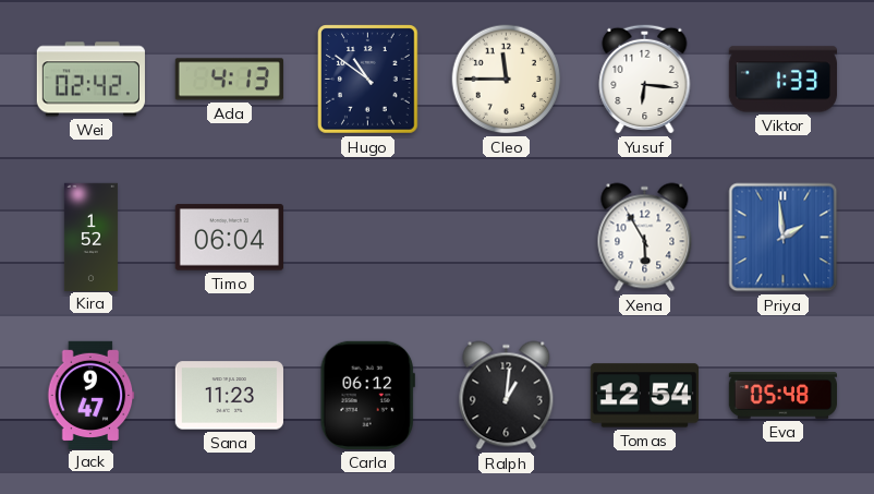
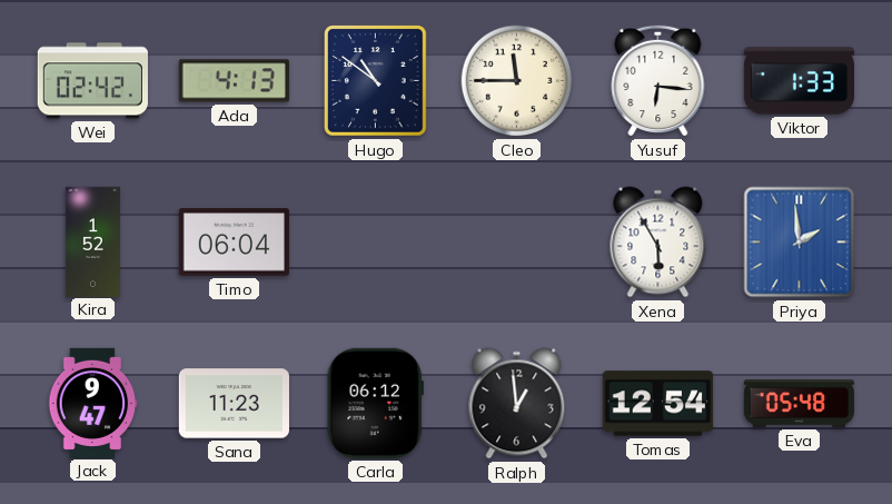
Ralph: 1:01 -> 12:59
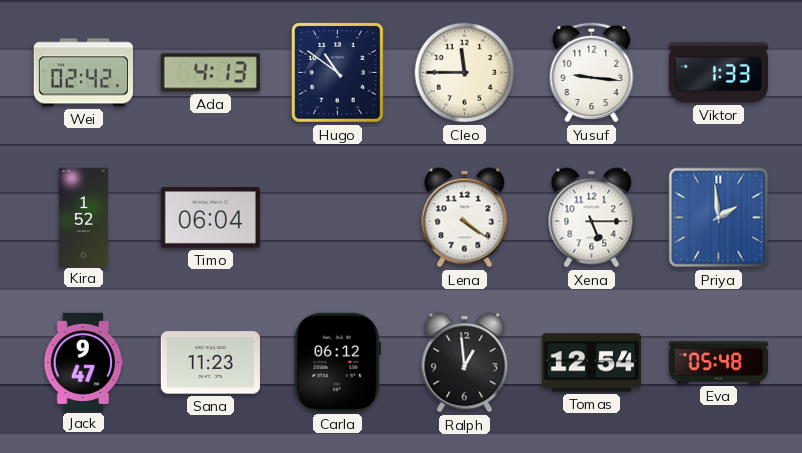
Yusuf: 6:16 -> 9:16
Lena: none -> 4:21
Xena: 5:55 -> 5:15
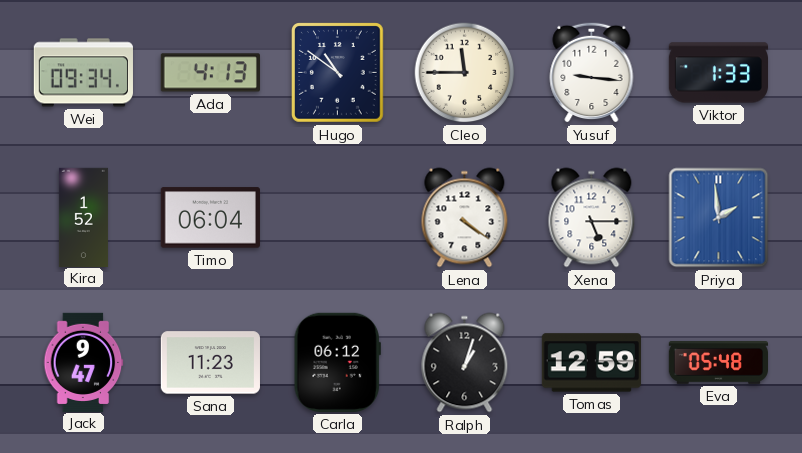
Wei: 02:42 -> 09:34
Ralph: 12:59 -> 1:03
Tomas: 12:54 -> 12:59
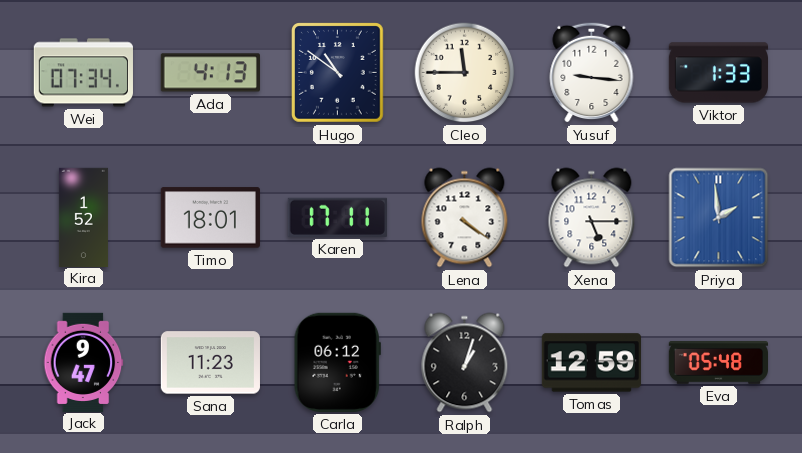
Wei: 09:34 -> 07:34
Timo: 06:04 -> 18:01
Karen: none -> 17:11
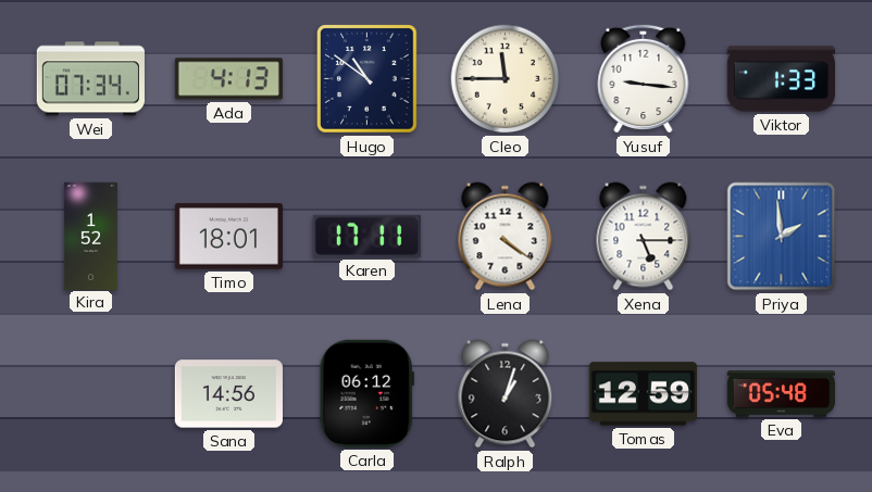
Jack: 9:47 -> none
Sana: 11:23 -> 14:56
